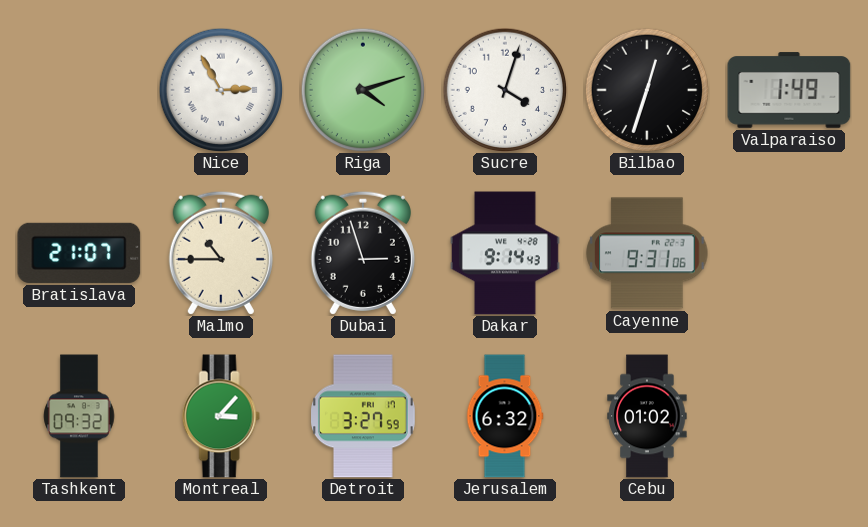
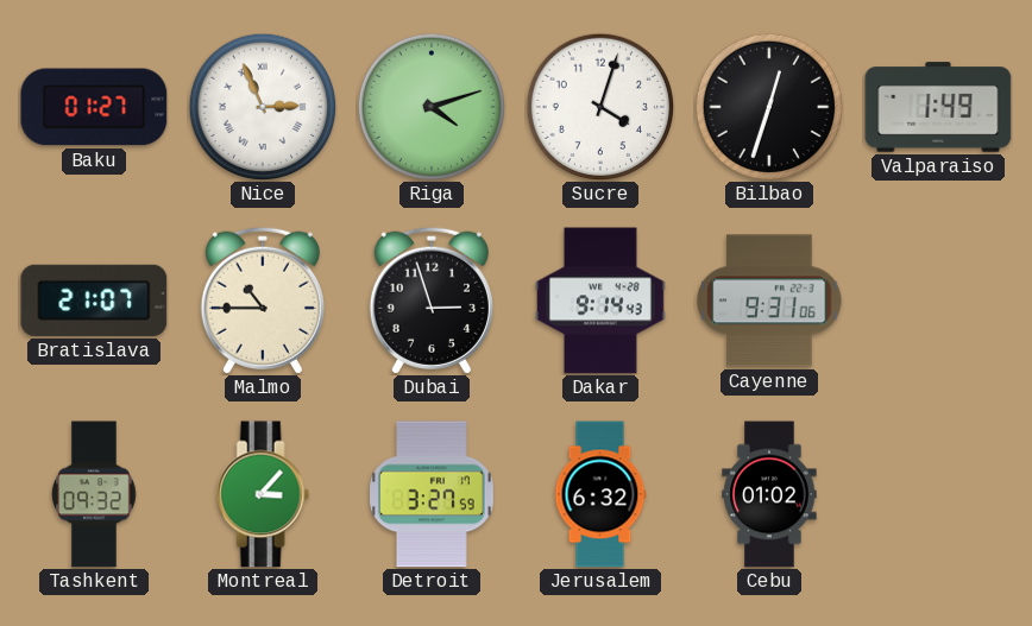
Baku: none -> 01:27
Nice: 2:55 -> 2:56
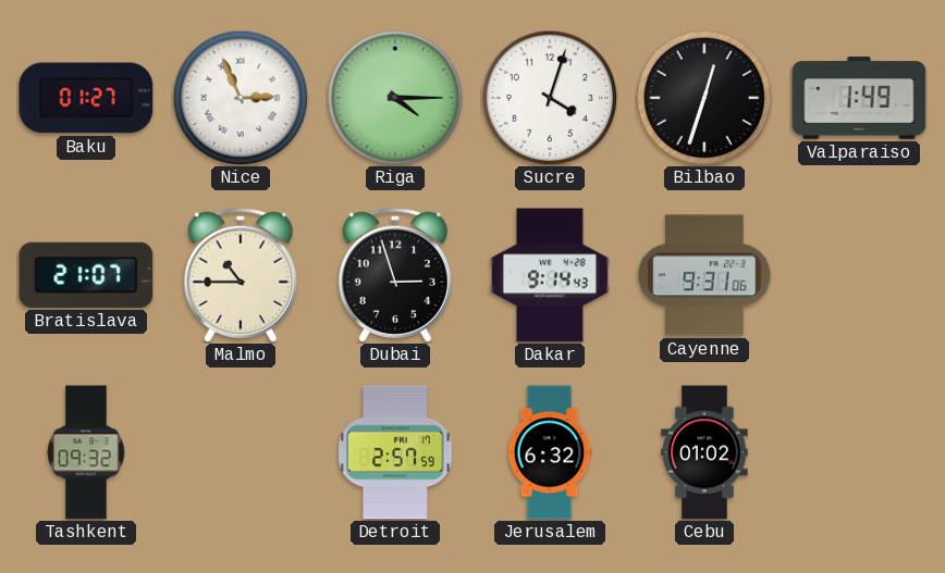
Riga: 4:12 -> 4:15
Montreal: 3:07 -> none
Detroit: 3:27 -> 2:57
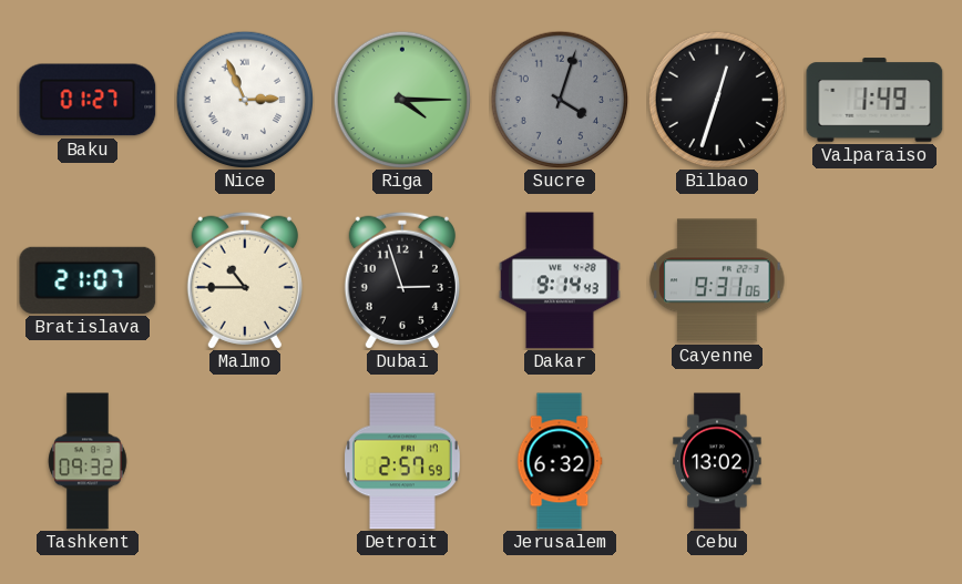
Sucre dial: white -> grey
Cebu: 01:02 -> 13:02
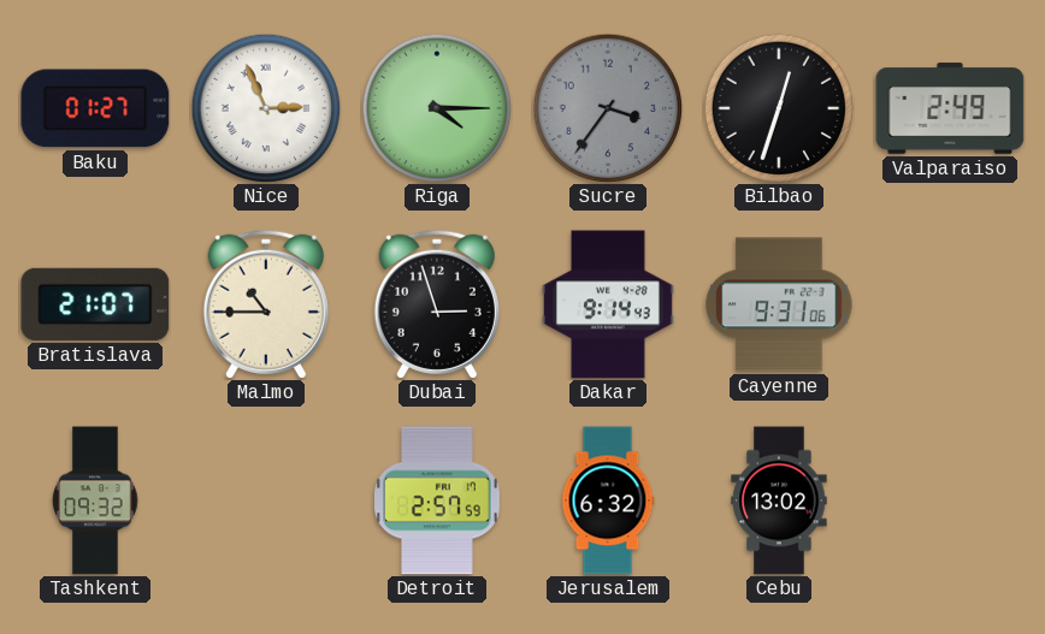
Sucre: 4:03 -> 3:36
Valparaiso: 1:49 -> 2:49
